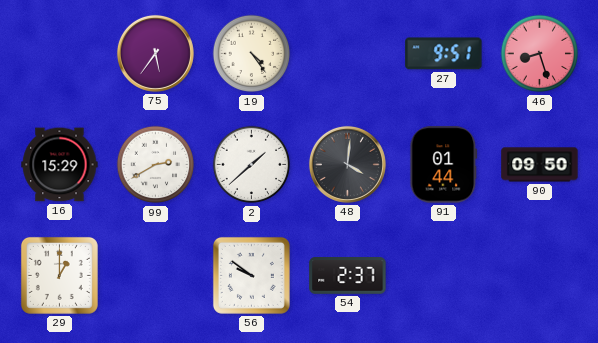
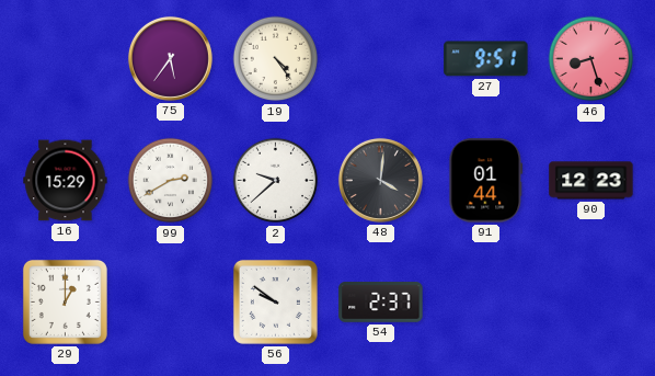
2: 1:38 -> 9:38
90: 09:50 -> 12:23
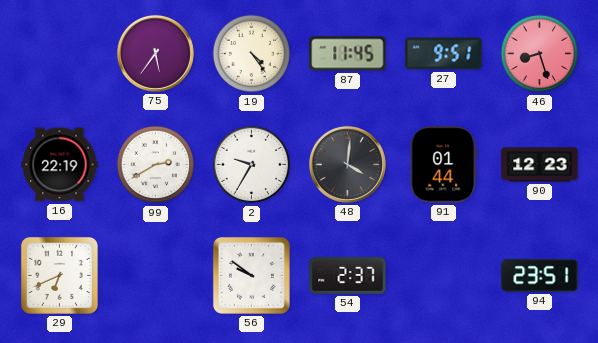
87: none -> 11:45
16: 15:29 -> 22:19
2: 9:38 -> 9:35
29: 1:00 -> 6:41
94: none -> 23:51
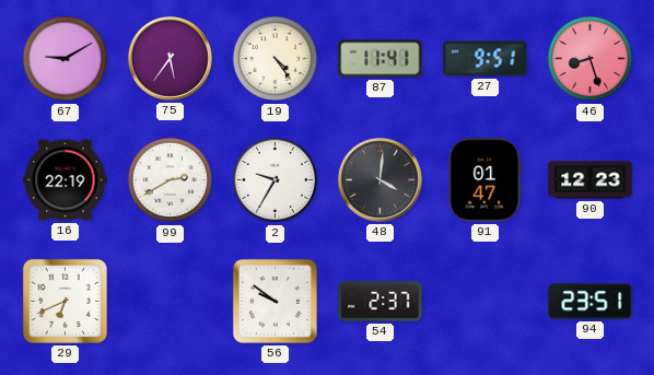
67: none -> 9:10
87: 11:45 -> 11:41
91: 01:44 -> 01:47
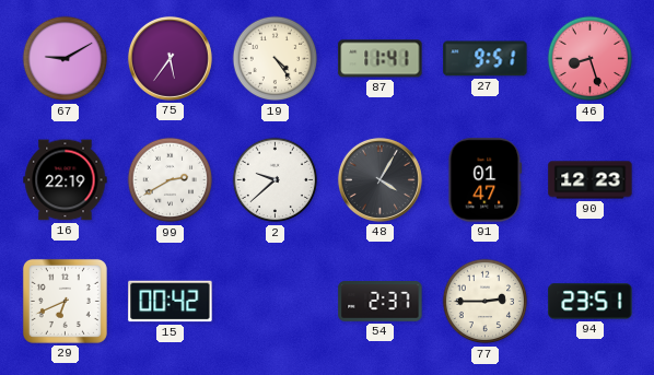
2: 9:35 -> 9:38
48: 4:01 -> 4:05
15: none -> 00:42
56: 9:51 -> none
77: none -> 2:45
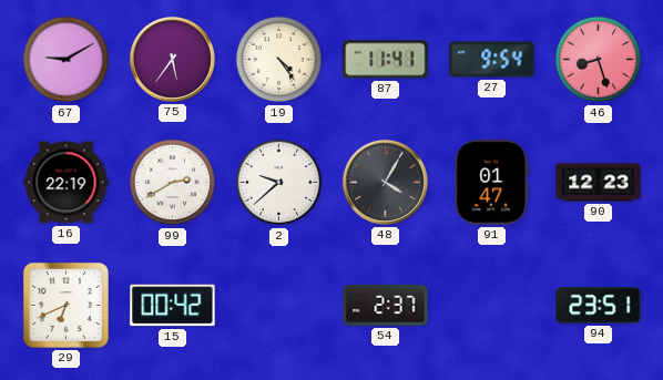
27: 9:51 -> 9:54
77: 2:45 -> none
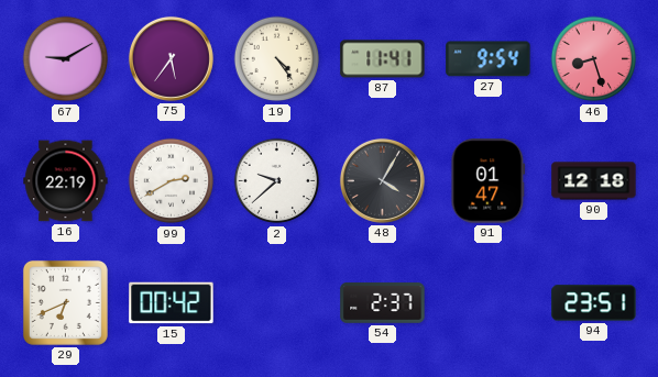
90: 12:23 -> 12:18
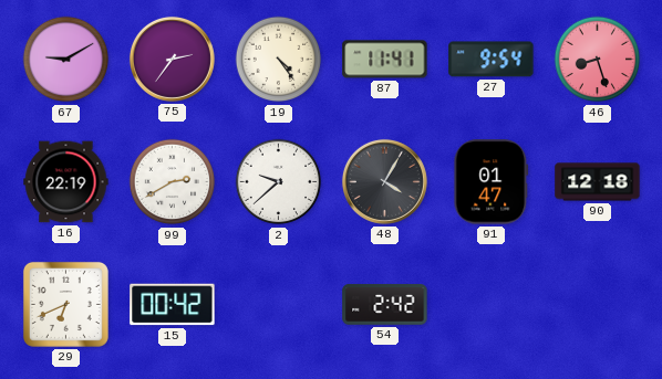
75: 5:36 -> 2:36
54: 2:37 -> 2:42
94: 23:51 -> none
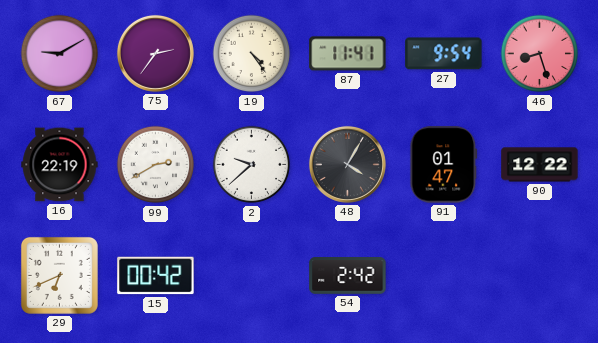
90: 12:18 -> 12:22
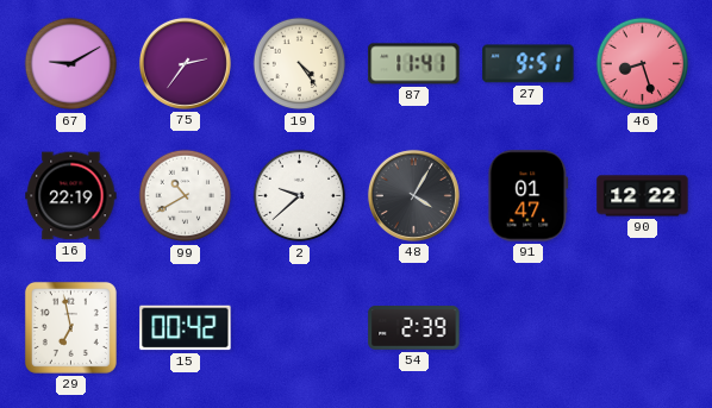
27: 9:54 -> 9:51
99: 2:40 -> 10:40
29: 6:41 -> 6:58
54: 2:42 -> 2:39
